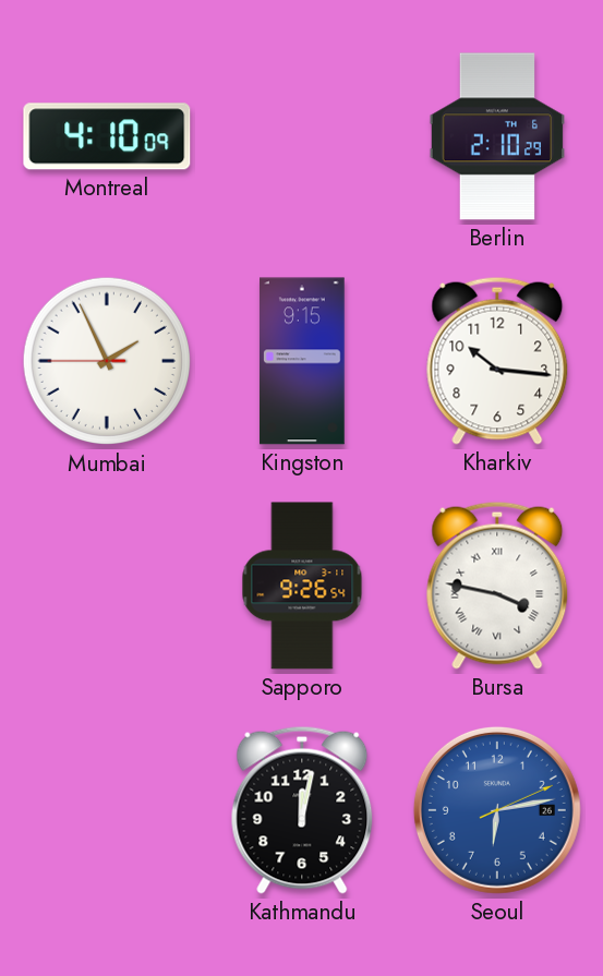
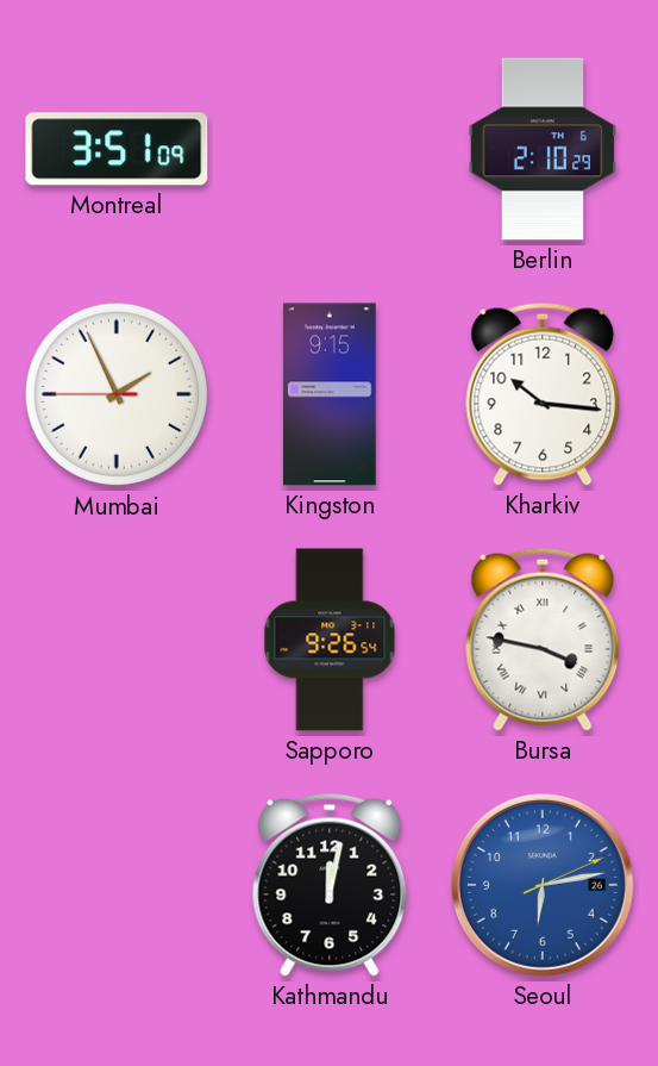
Montreal: 4:10 -> 3:51
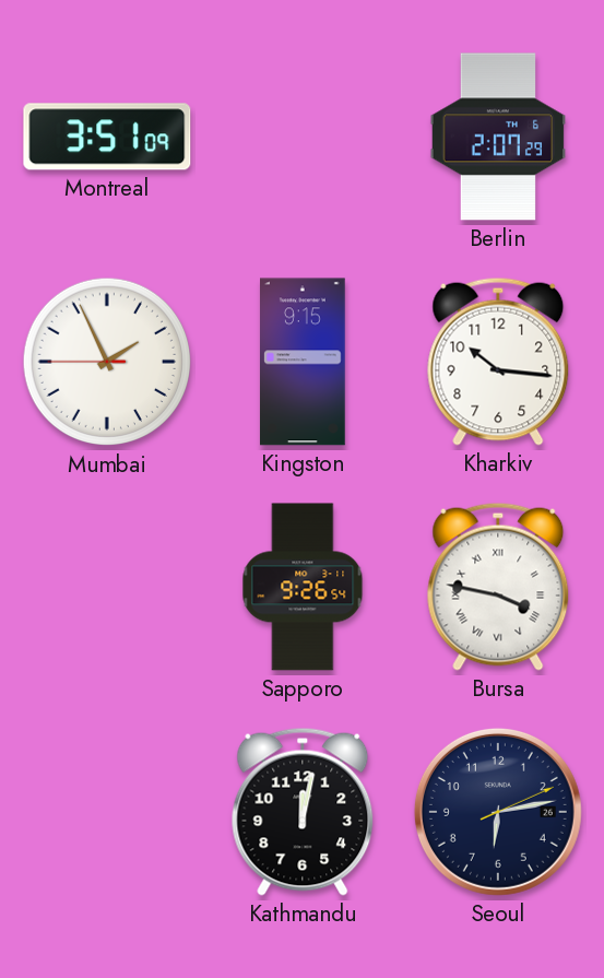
Berlin: 2:10 -> 2:07
Seoul dial: blue -> navy
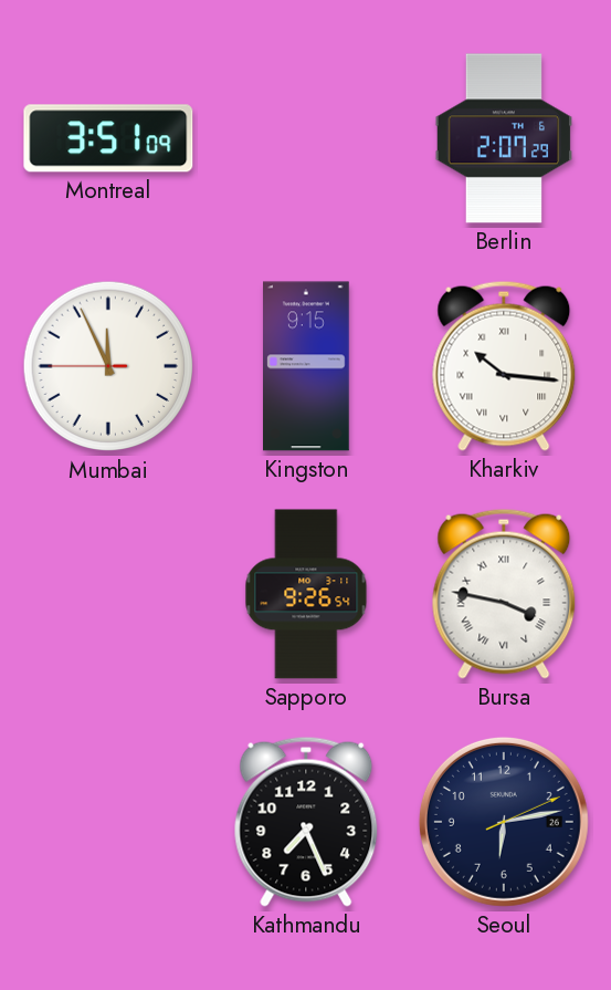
Mumbai: 1:55 -> 11:55
Kharkiv numerals: Arabic -> Roman
Kathmandu: 12:02 -> 7:26
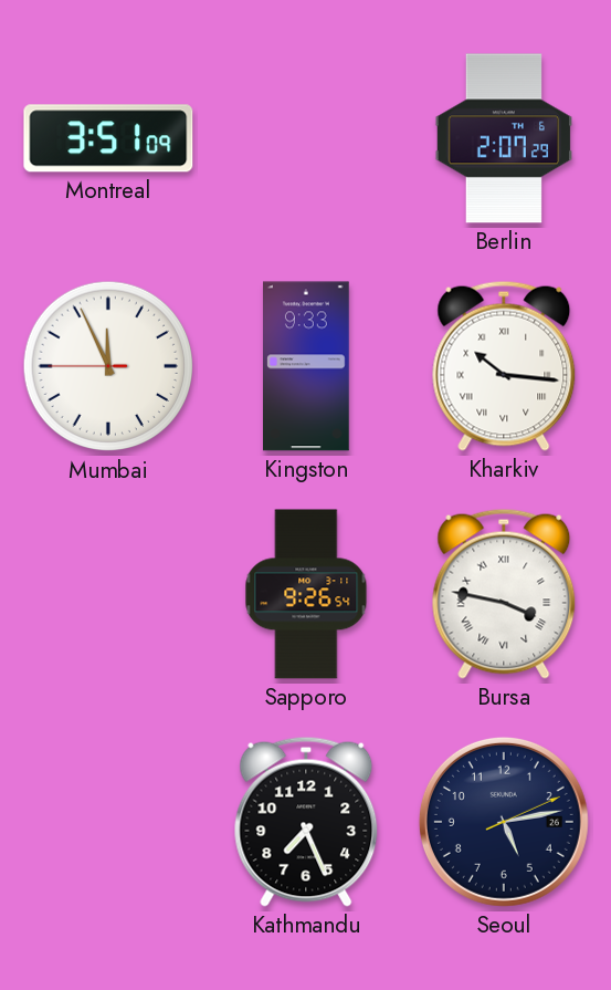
Kingston: 9:15 -> 9:33
Seoul: 6:13 -> 5:13
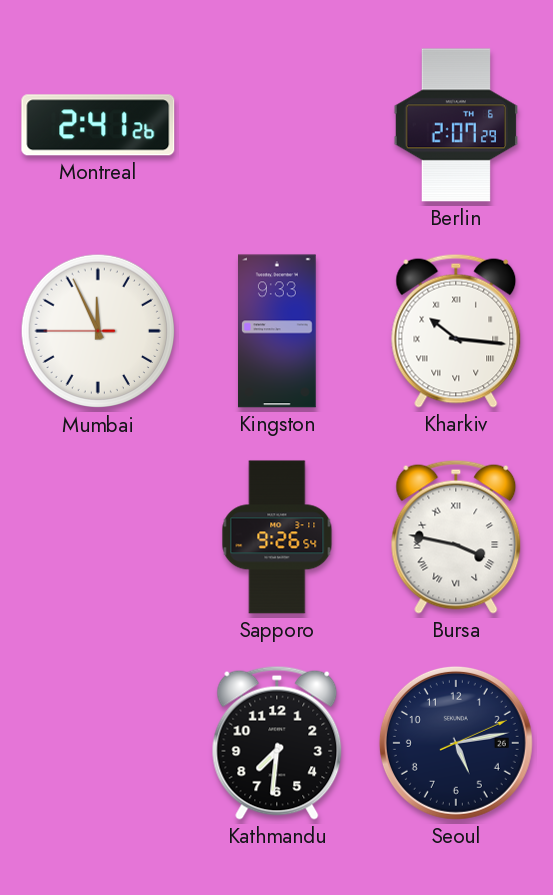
Montreal: 3:51 -> 2:41
Kathmandu: 7:26 -> 7:31
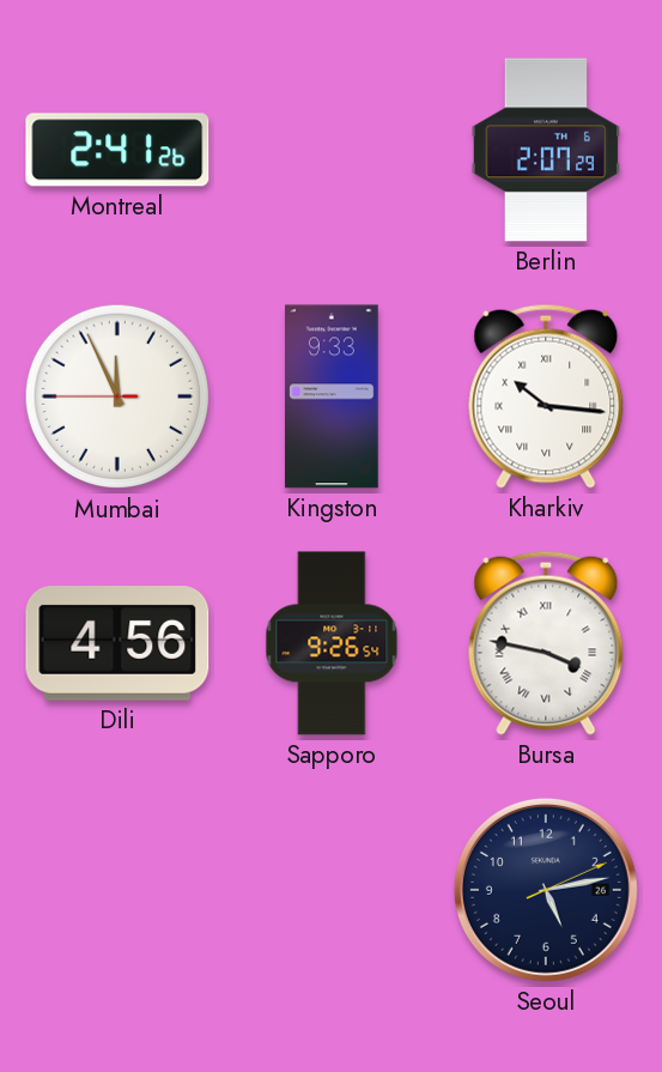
Dili: none -> 4:56
Kathmandu: 7:31 -> none
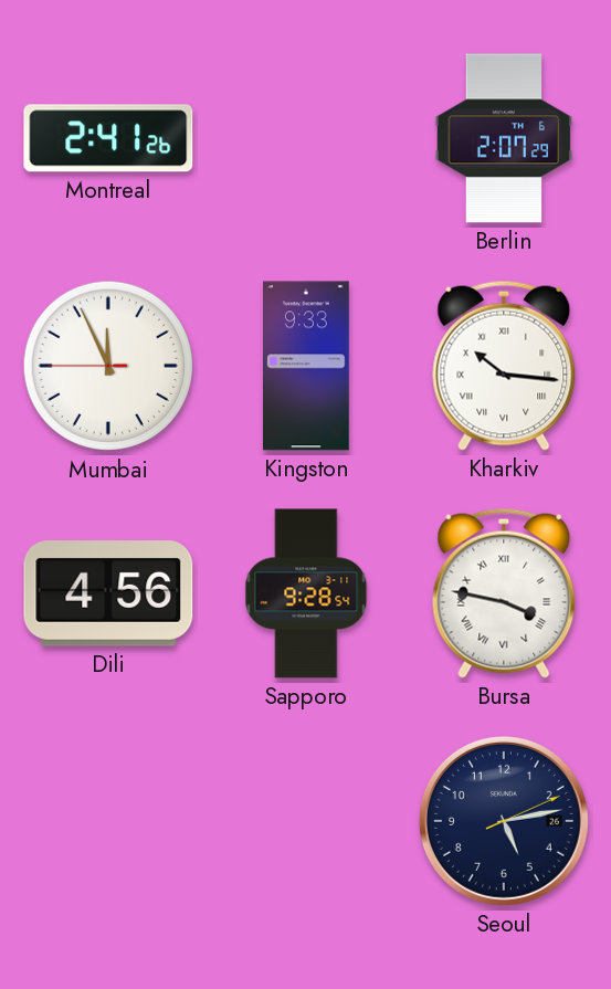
Sapporo: 9:26 -> 9:28
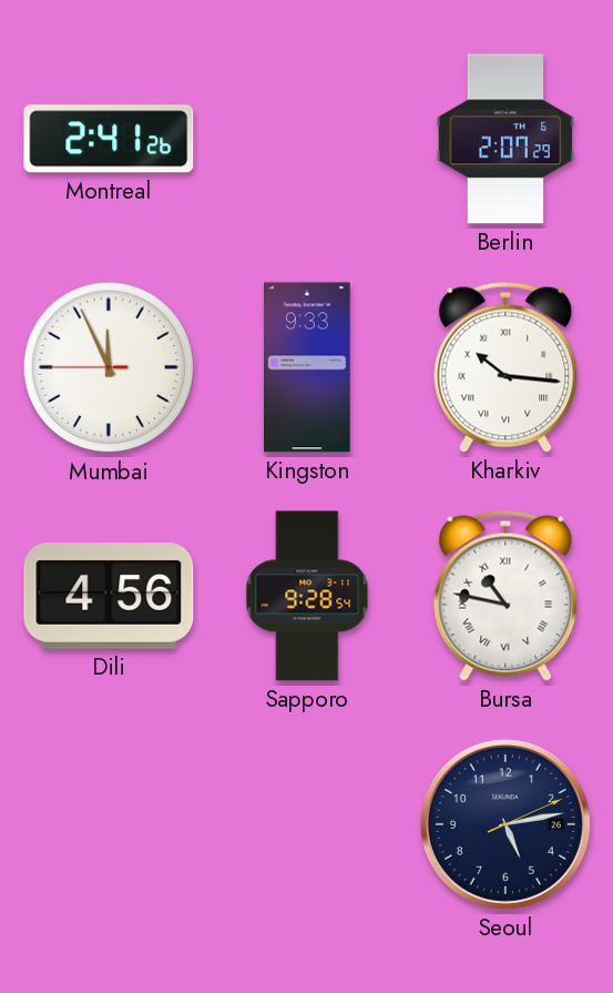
Bursa: 3:47 -> 10:47
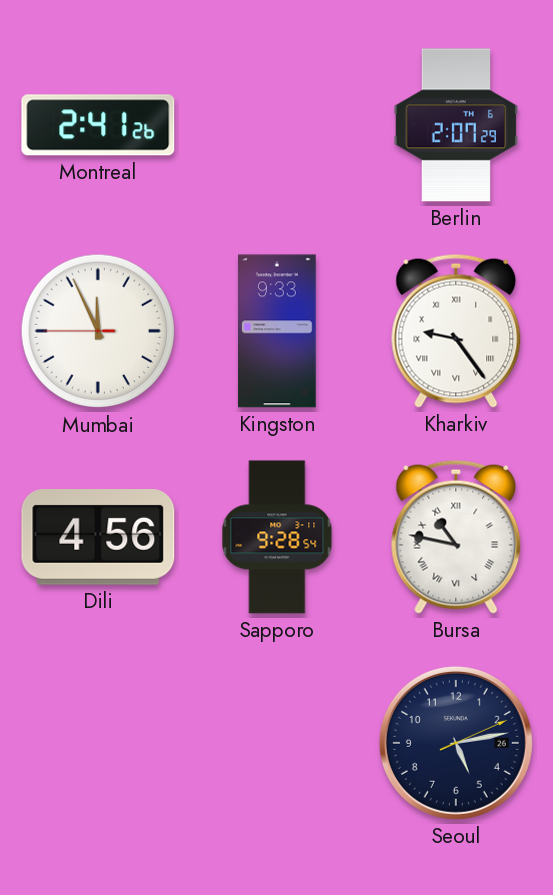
Kharkiv: 10:16 -> 9:24
